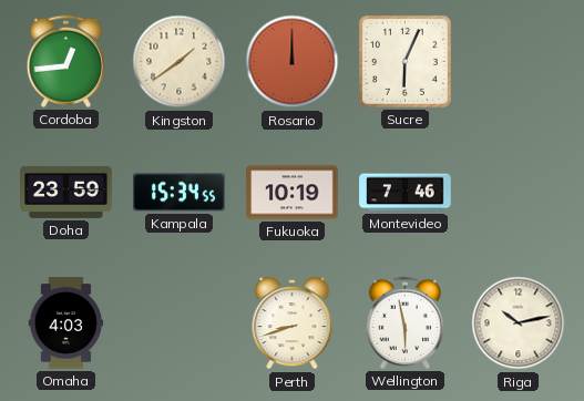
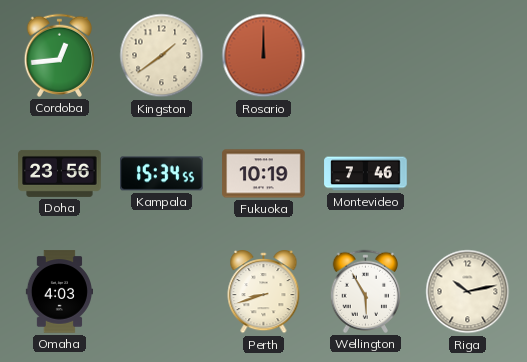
Sucre: 6:04 -> none
Doha: 23:59 -> 23:56
Wellington: 5:58 -> 5:55
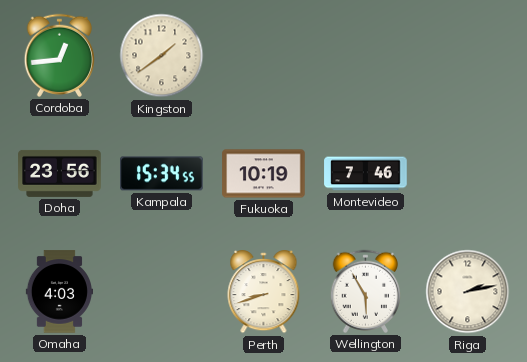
Rosario: 12:00 -> none
Riga: 10:13 -> 2:13
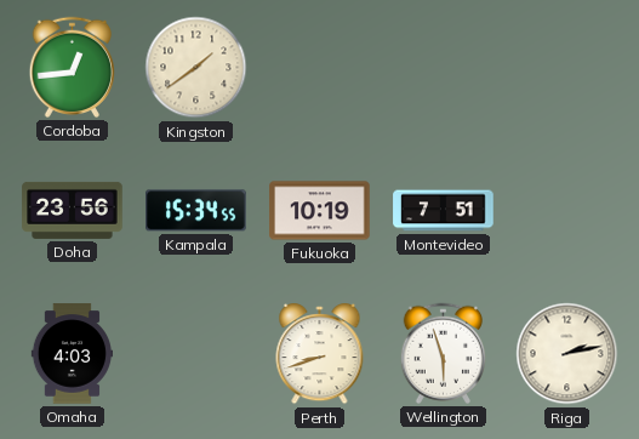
Montevideo: 7:46 -> 7:51
Wellington: 5:55 -> 5:57
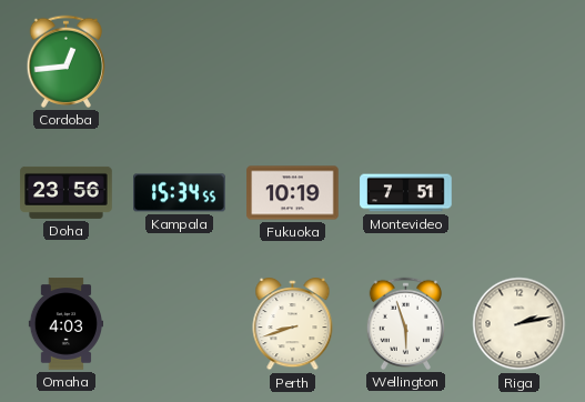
Kingston: 1:39 -> none
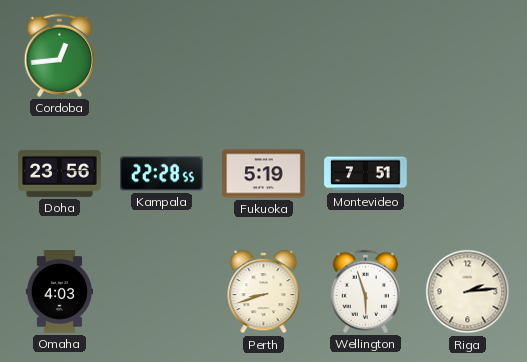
Kampala: 15:34 -> 22:28
Fukuoka: 10:19 -> 5:19
Riga: 2:13 -> 2:14
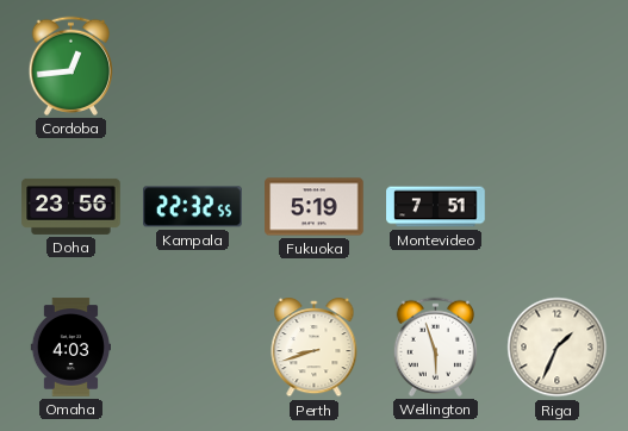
Kampala: 22:28 -> 22:32
Riga: 2:14 -> 1:34
